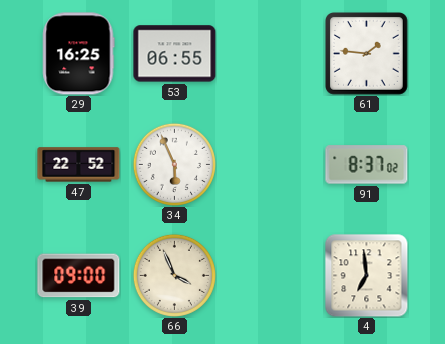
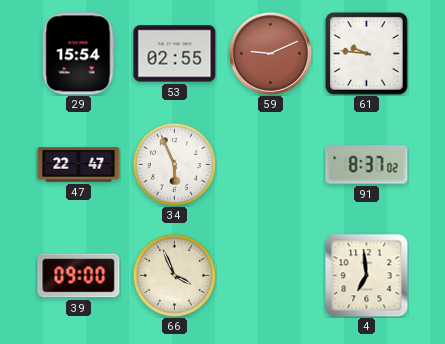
29: 16:25 -> 15:54
53: 06:55 -> 02:55
59: none -> 9:11
61: 1:46 -> 9:46
47: 22:52 -> 22:47
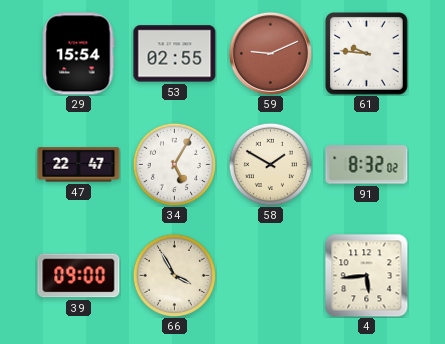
34: 5:56 -> 5:05
58: none -> 1:50
91: 8:37 -> 8:32
66: 3:56 -> 3:55
4: 6:59 -> 5:44
